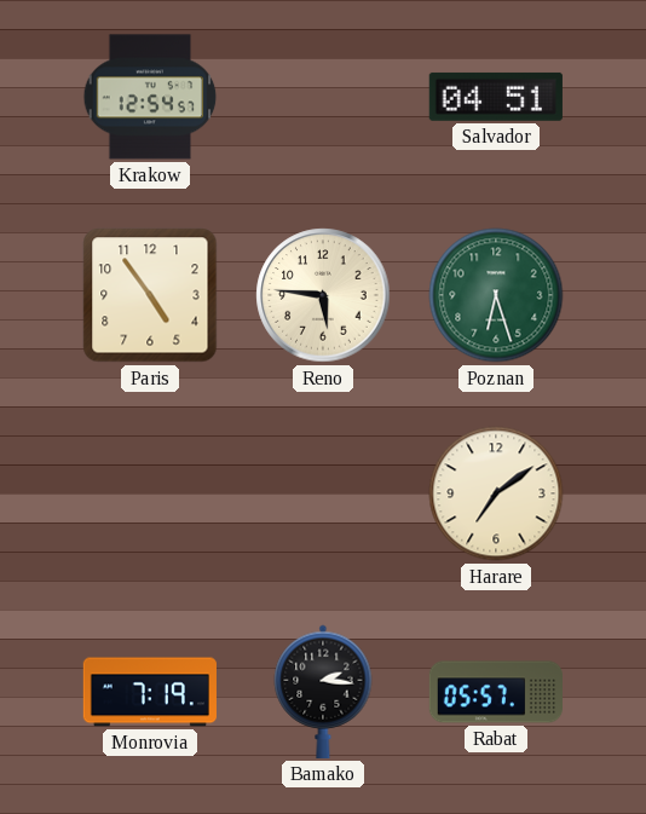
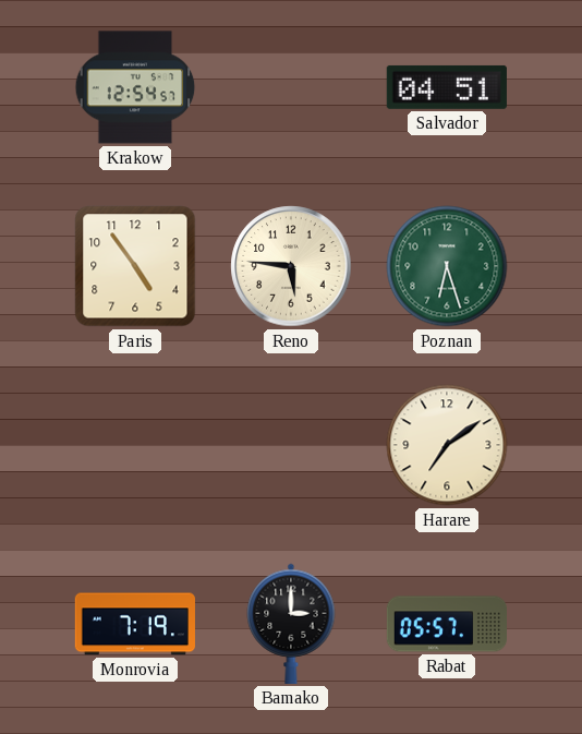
Bamako: 2:16 -> 3:00
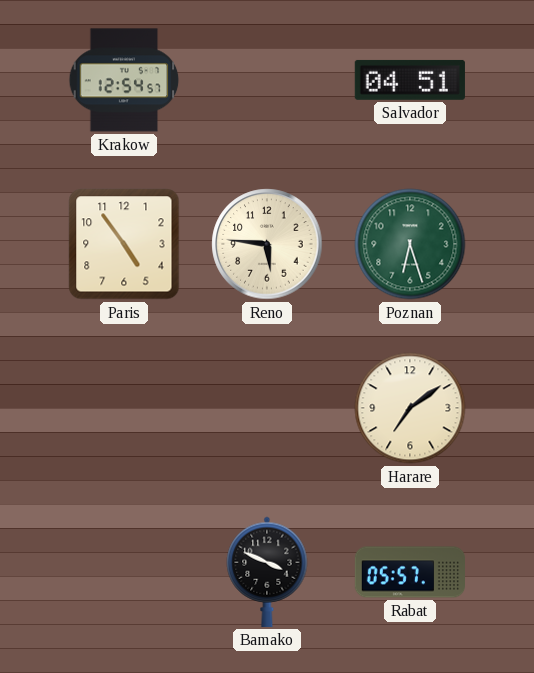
Monrovia: 7:19 -> none
Bamako: 3:00 -> 3:49
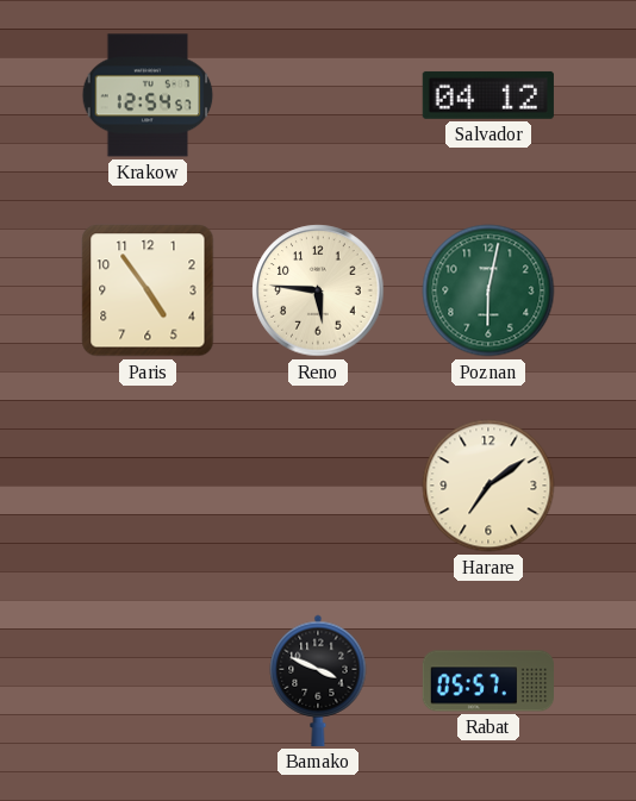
Salvador: 04:51 -> 04:12
Poznan: 6:27 -> 6:02
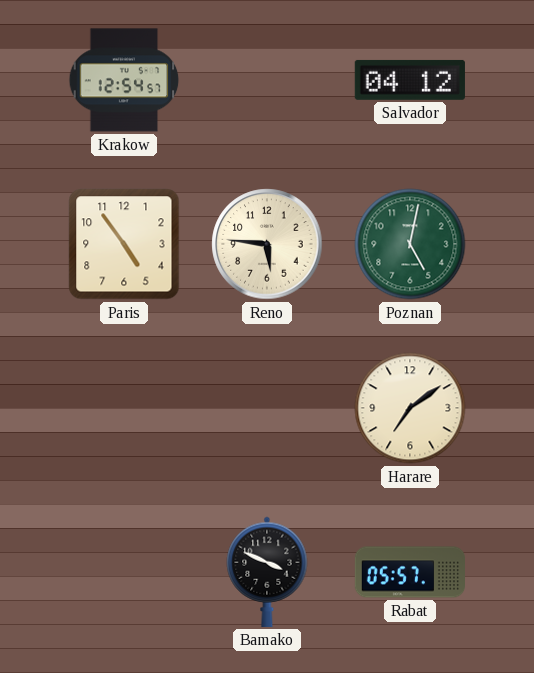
Poznan: 6:02 -> 5:02
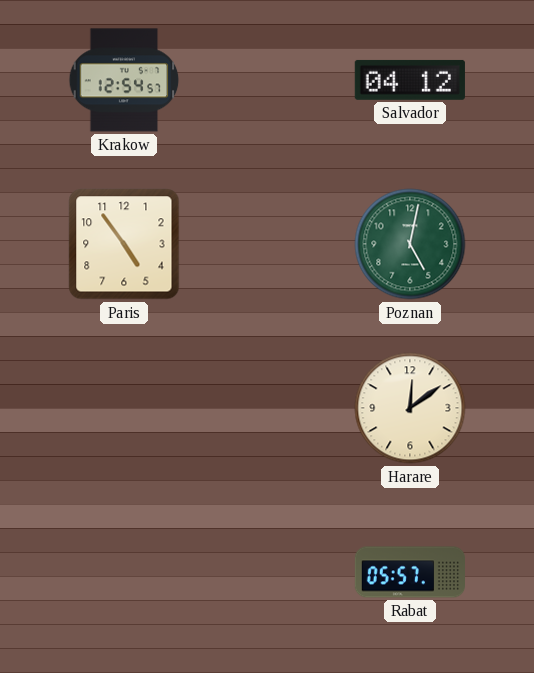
Reno: 5:46 -> none
Harare: 7:09 -> 12:09
Bamako: 3:49 -> none
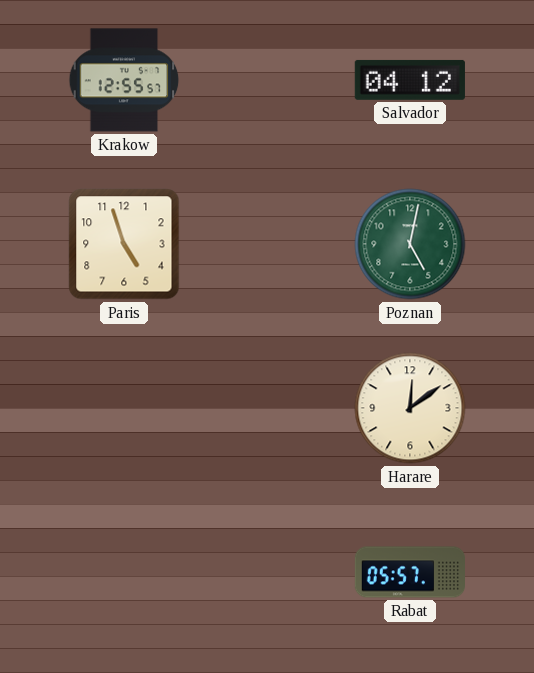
Krakow: 12:54 -> 12:55
Paris: 4:54 -> 4:57
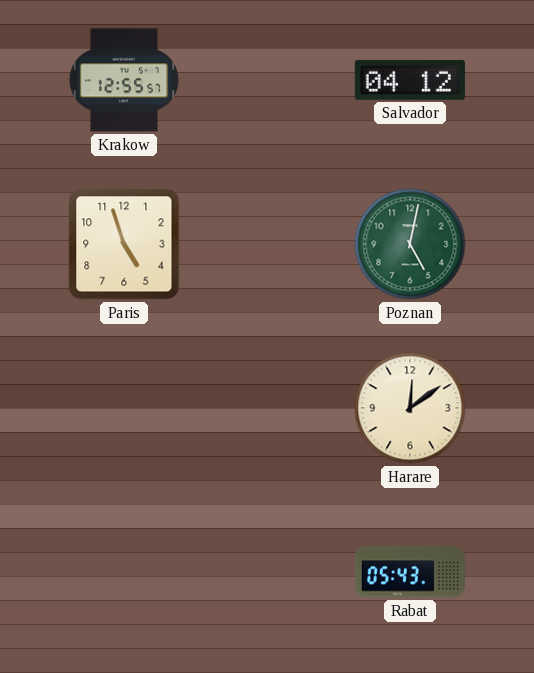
Rabat: 05:57 -> 05:43
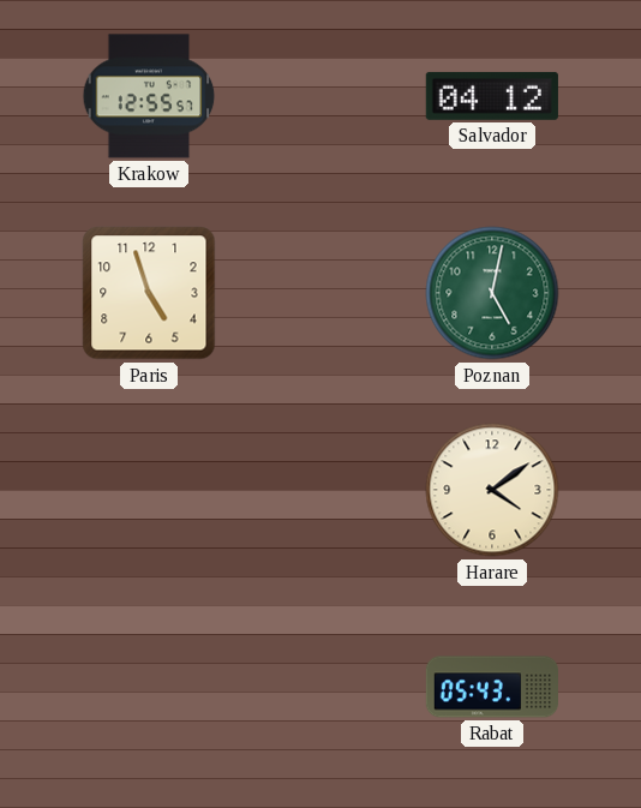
Harare: 12:09 -> 4:09
